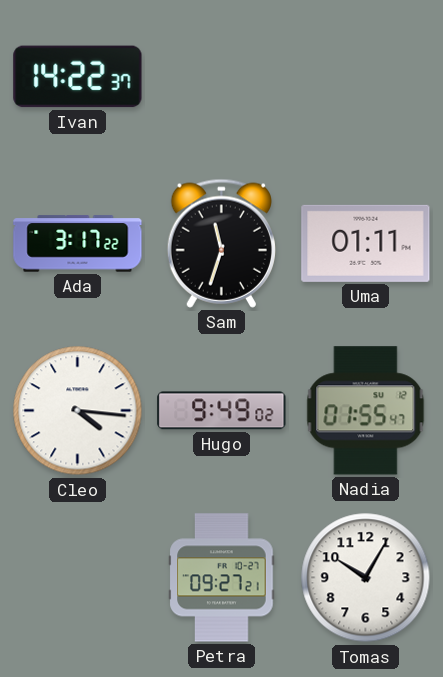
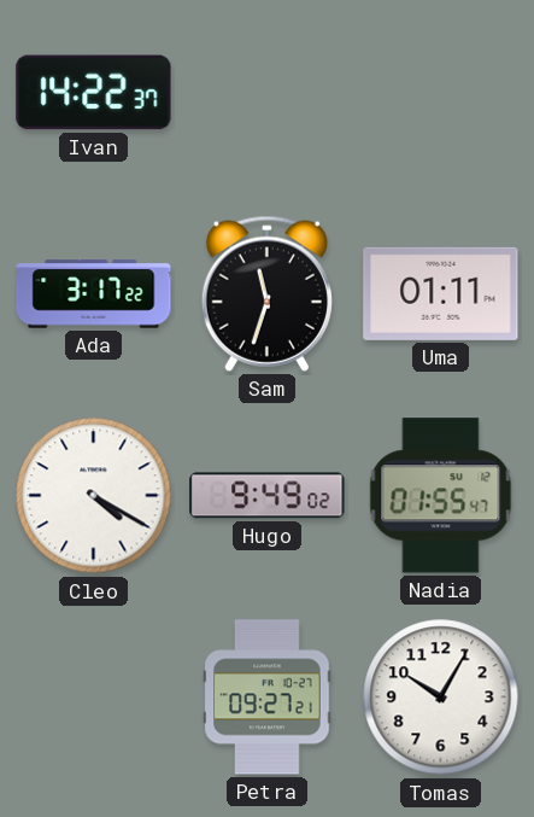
Cleo: 4:16 -> 4:20
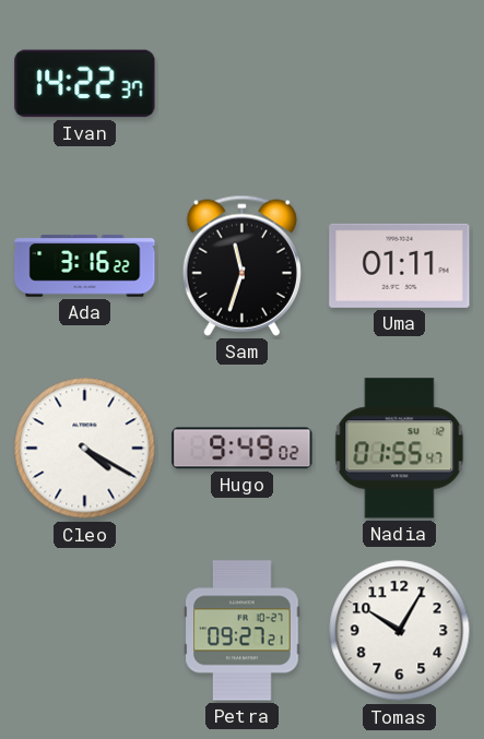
Ada: 3:17 -> 3:16
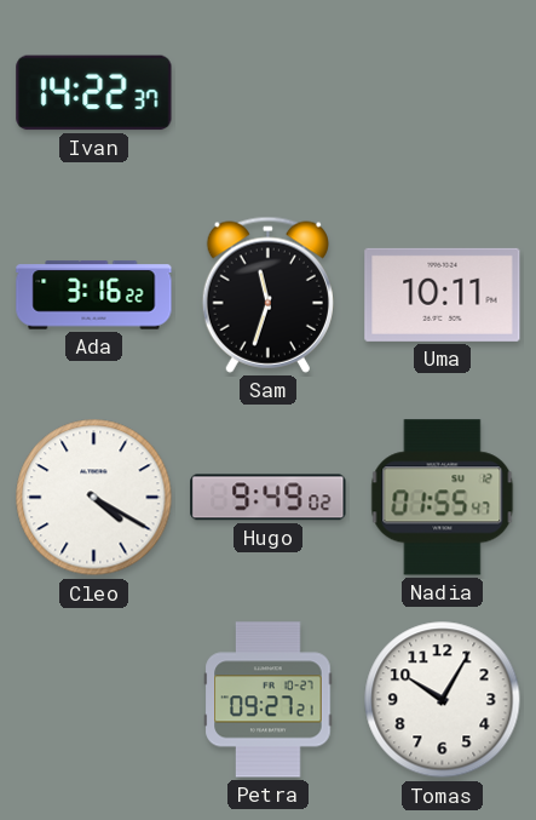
Uma: 01:11 -> 10:11
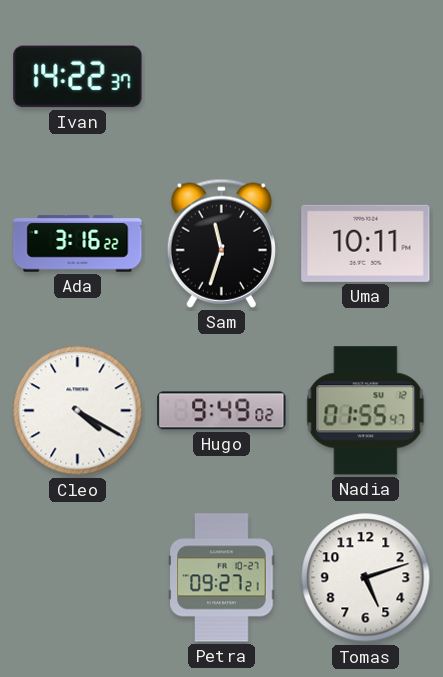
Tomas: 10:05 -> 5:12
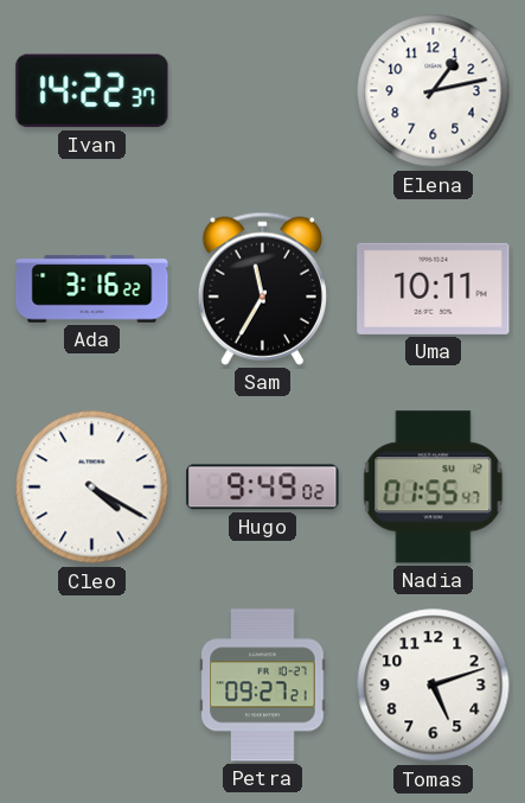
Elena: none -> 1:13
Sam: 11:33 -> 11:35
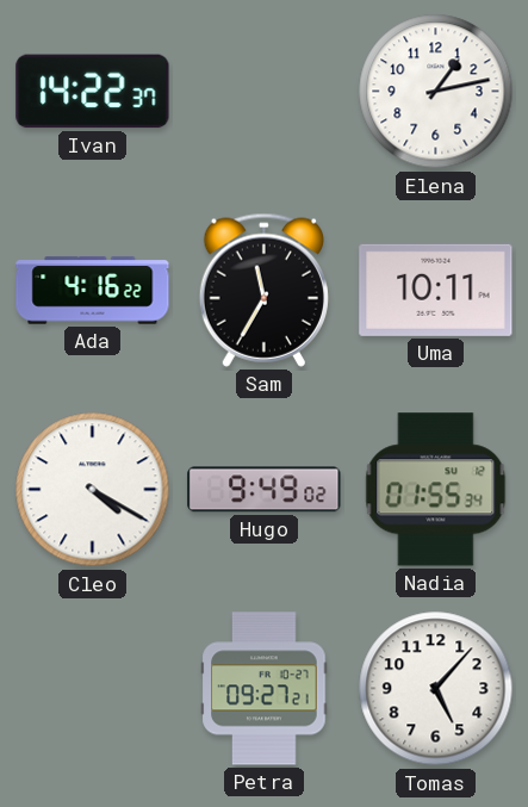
Ada: 3:16 -> 4:16
Nadia: 01:55:47 -> 01:55:34
Tomas: 5:12 -> 5:07
